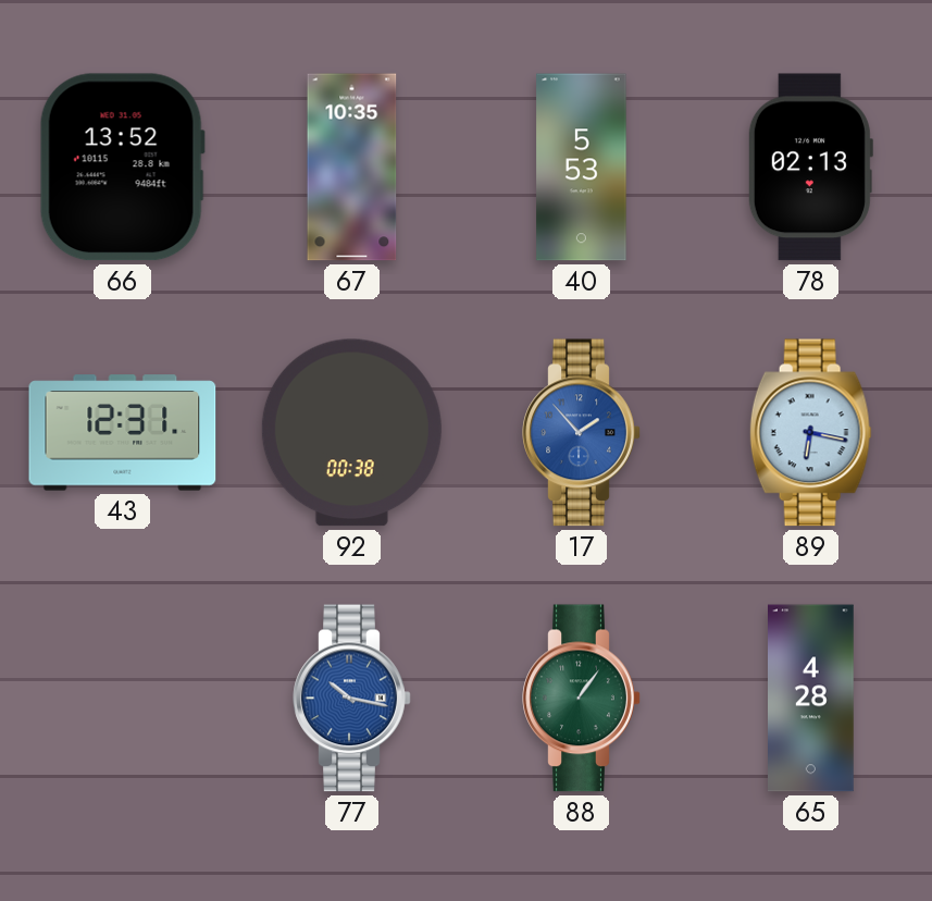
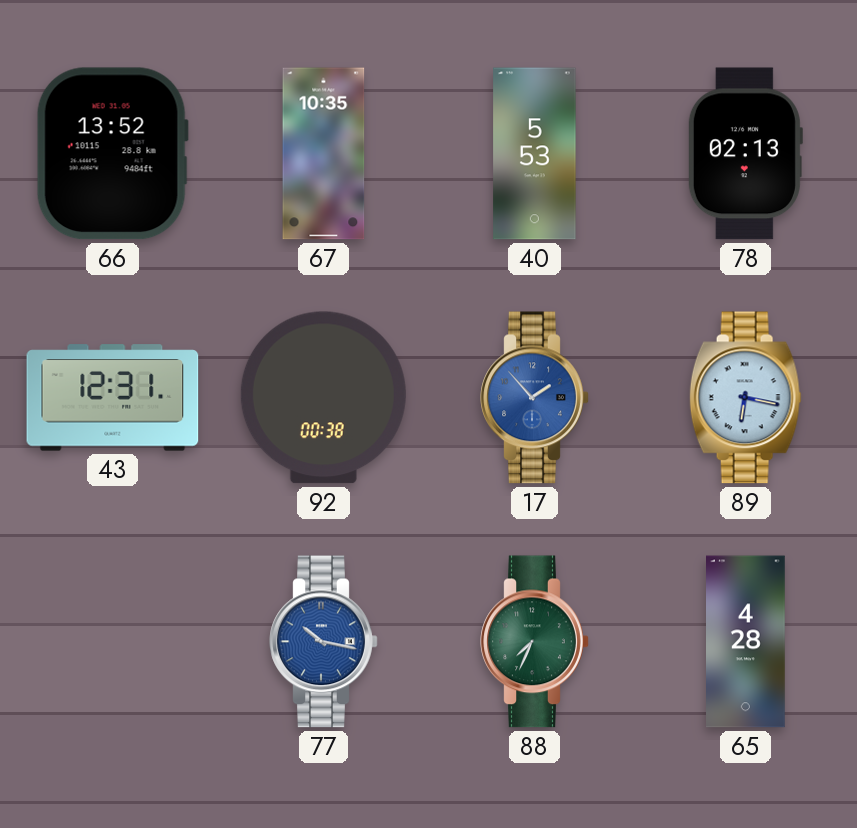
88: 1:06 -> 7:34
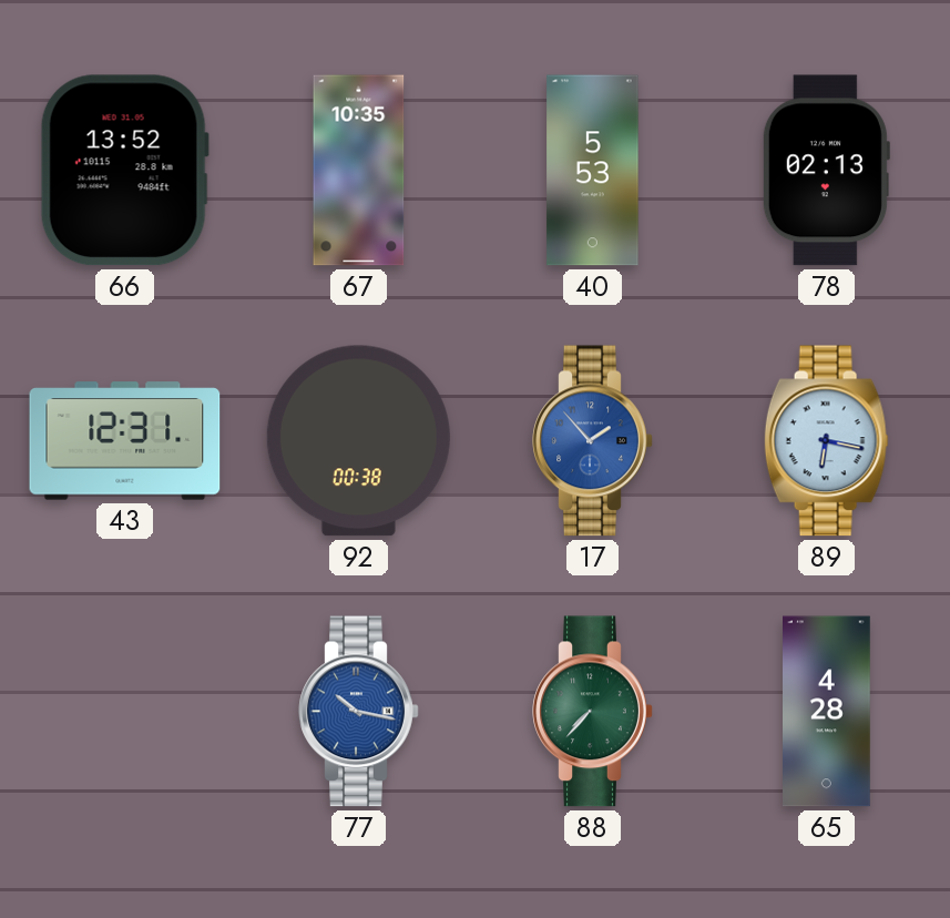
88: 7:34 -> 7:37
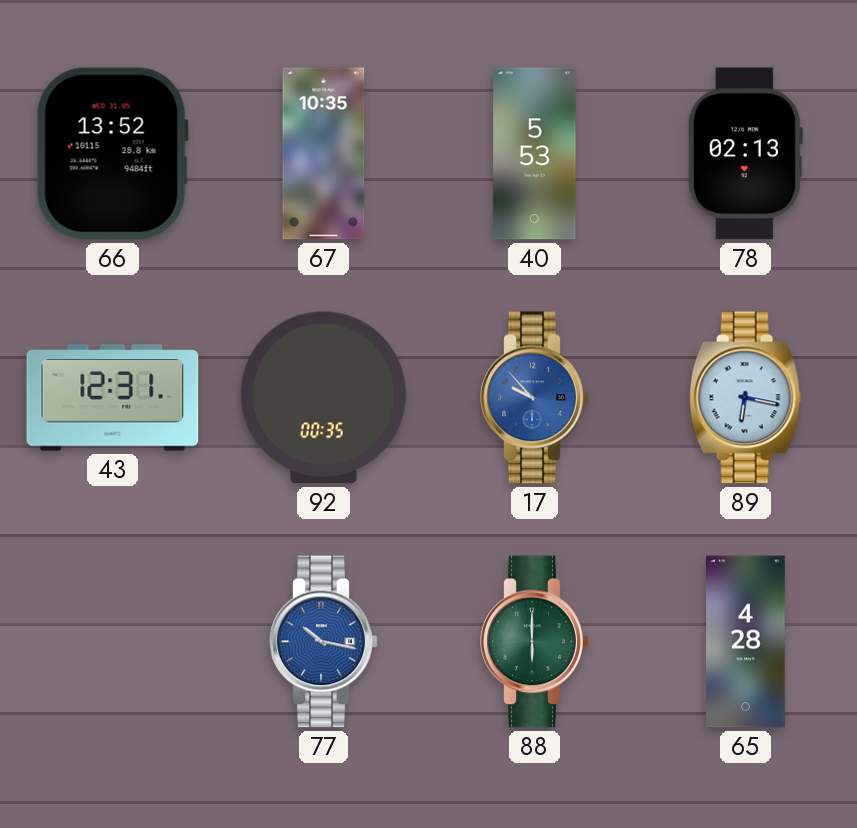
92: 00:38 -> 00:35
17: 1:53 -> 9:53
88: 7:37 -> 6:00
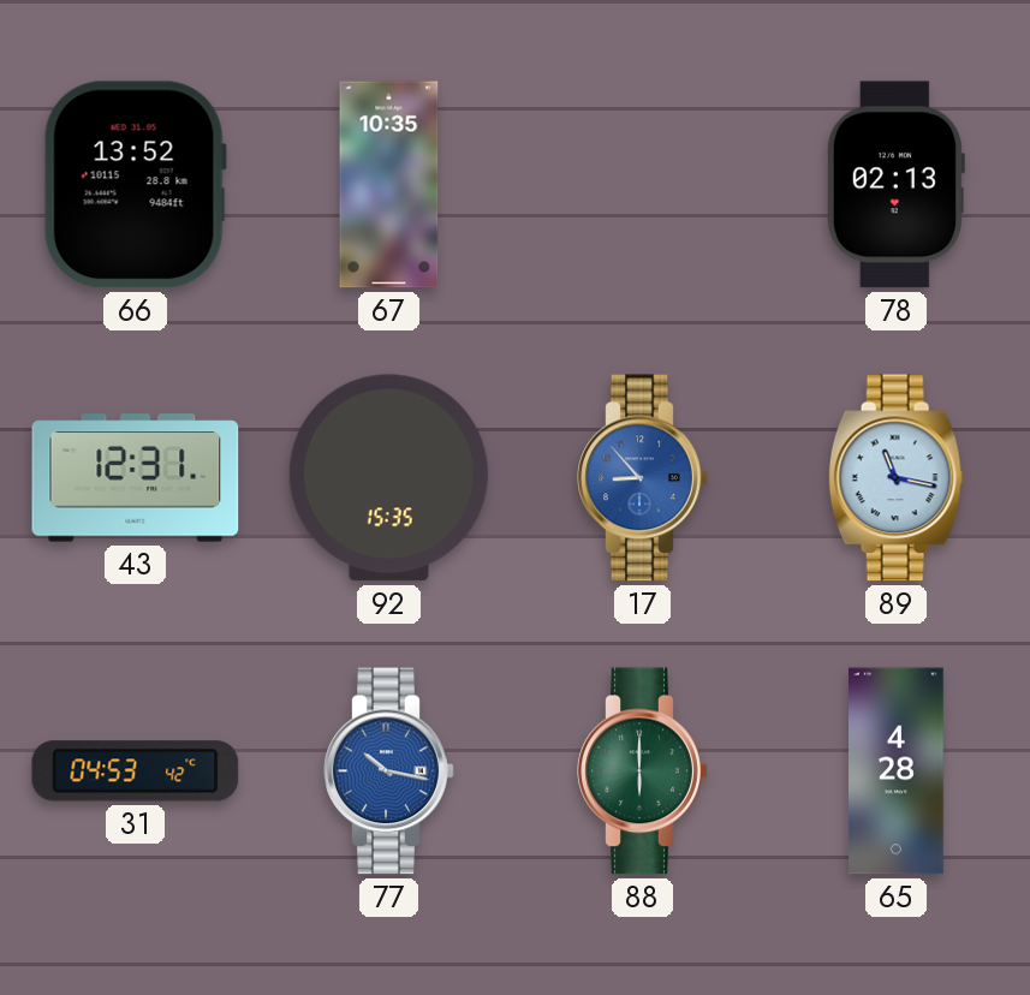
40: 5:53 -> none
92: 00:35 -> 15:35
17: 9:53 -> 8:53
89: 6:17 -> 11:17
31: none -> 04:53
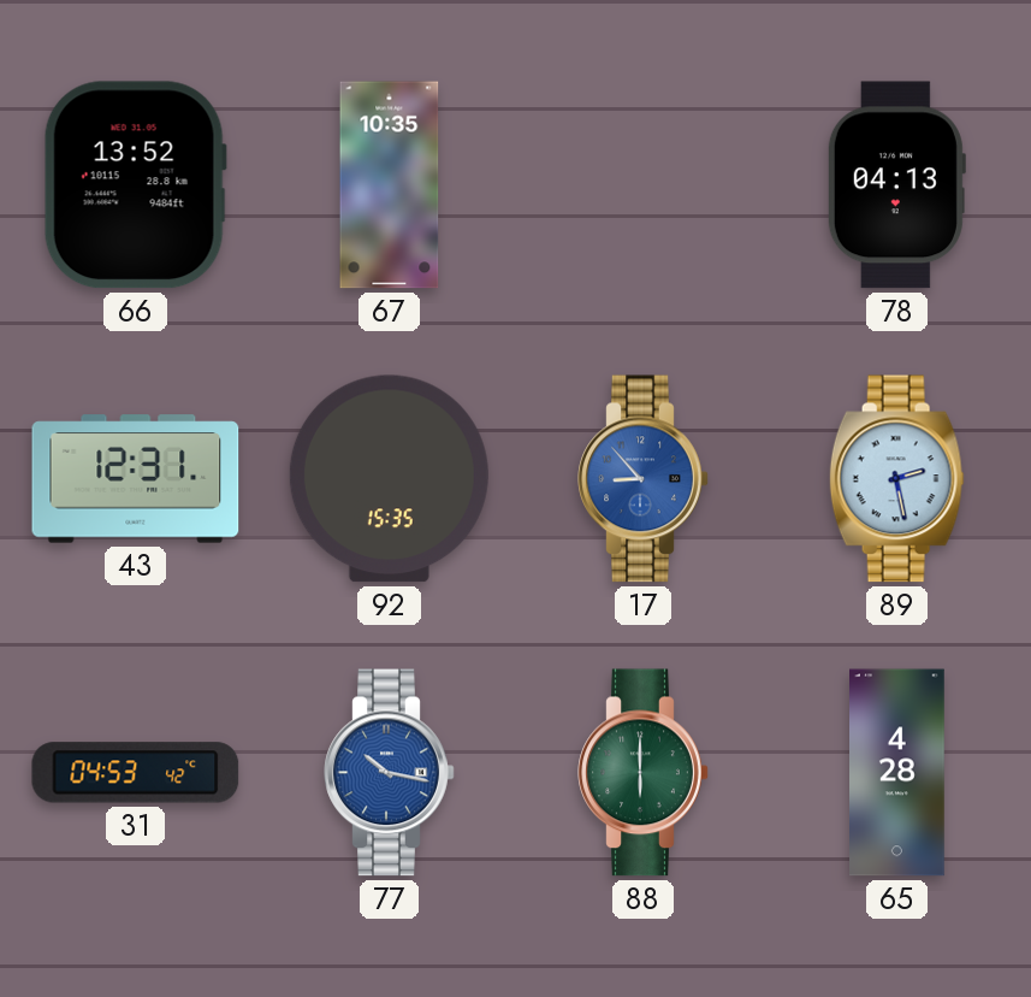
78: 02:13 -> 04:13
89: 11:17 -> 2:28
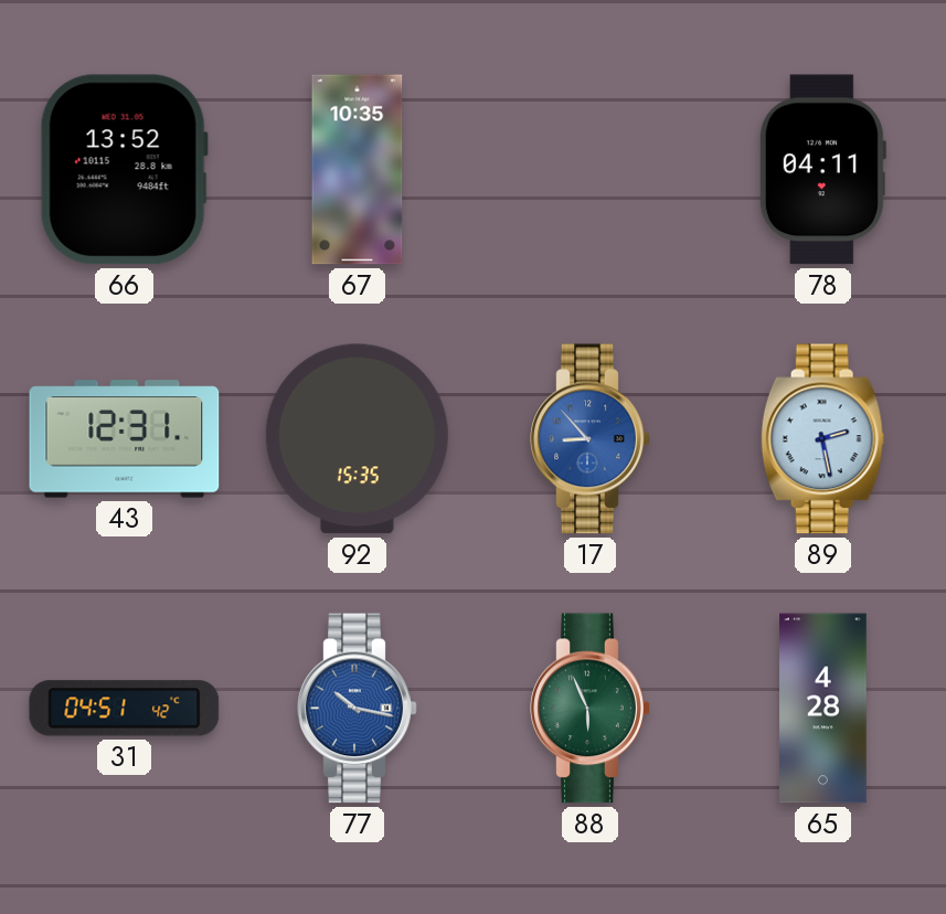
78: 04:13 -> 04:11
31: 04:53 -> 04:51
88: 6:00 -> 5:56
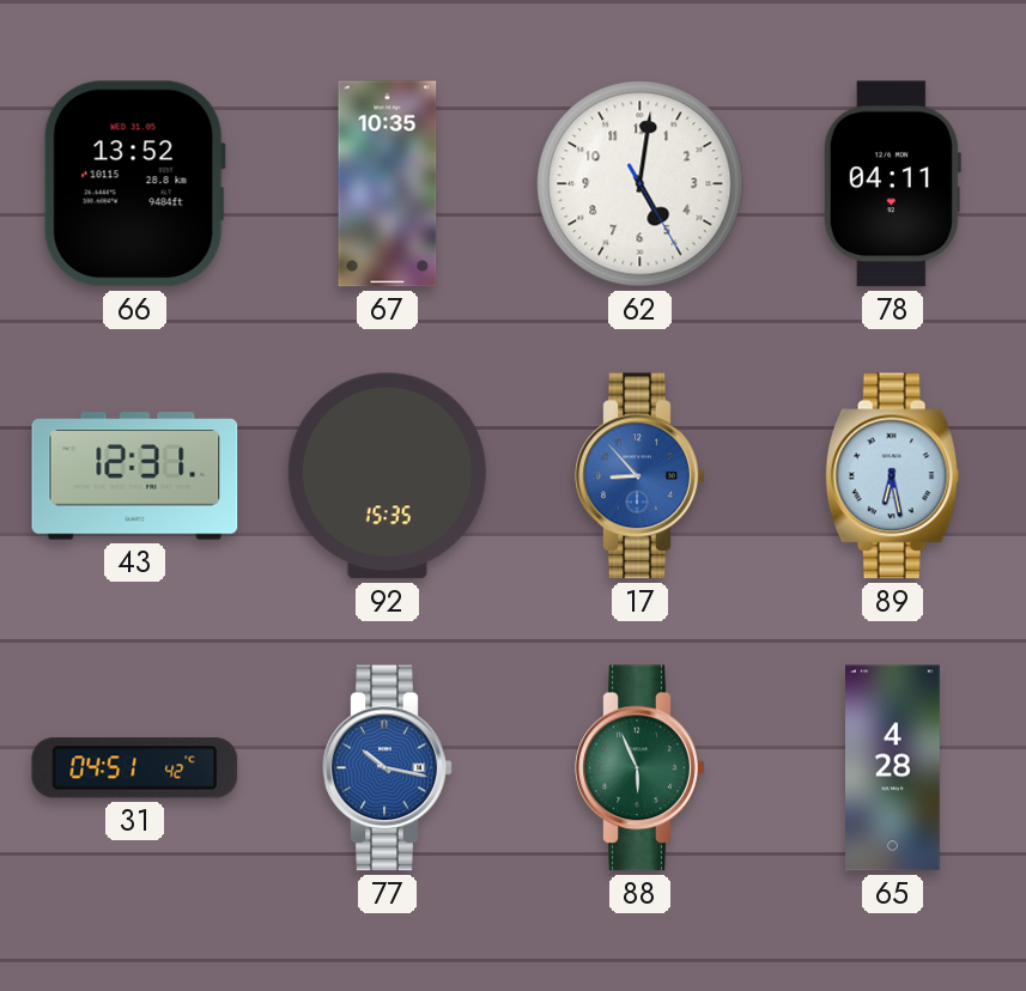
62: none -> 5:01
89: 2:28 -> 6:28
